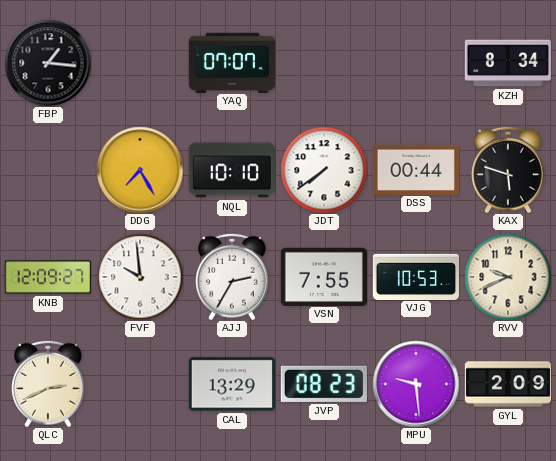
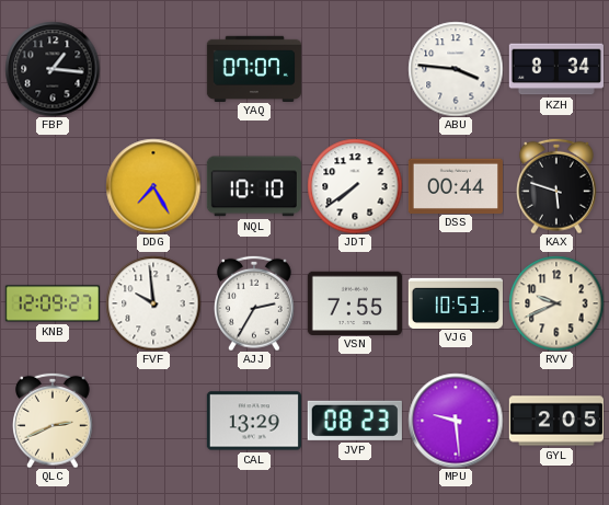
ABU: none -> 3:46
GYL: 2:09 -> 2:05
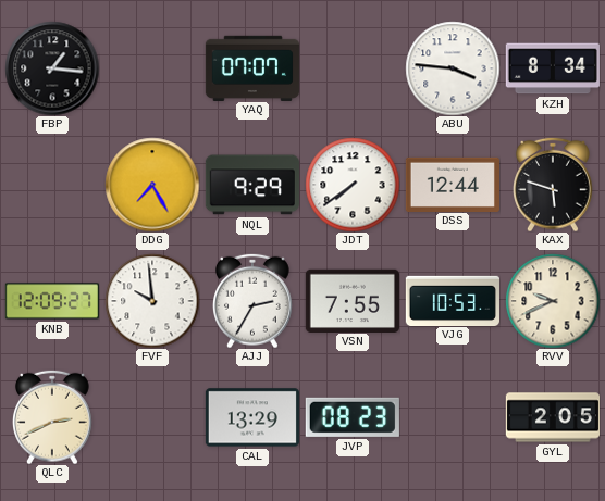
NQL: 10:10 -> 9:29
DSS: 00:44 -> 12:44
MPU: 9:29 -> none
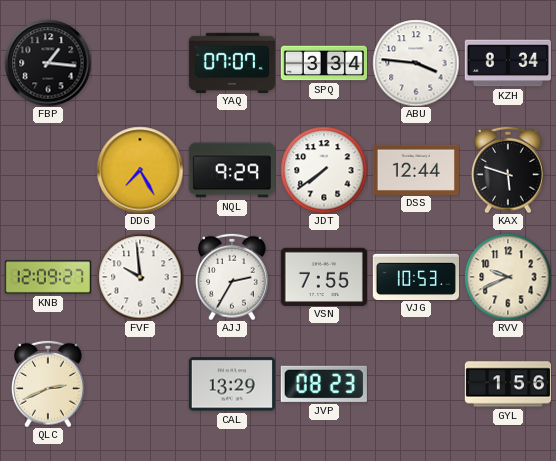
SPQ: none -> 3:34
GYL: 2:05 -> 1:56
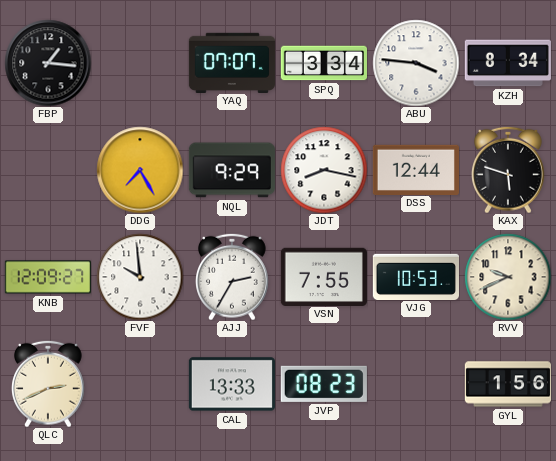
JDT: 7:39 -> 8:17
CAL: 13:29 -> 13:33
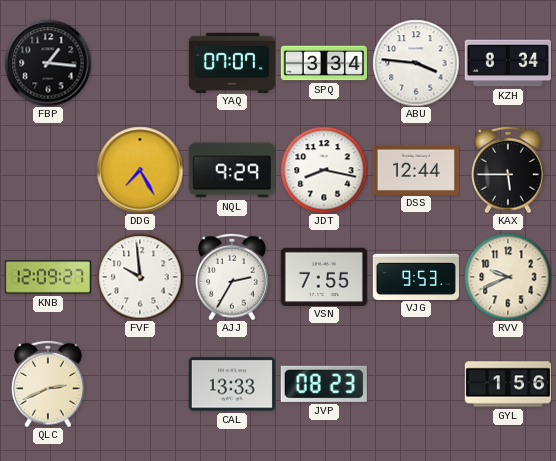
KAX: 5:48 -> 5:45
VJG: 10:53 -> 9:53
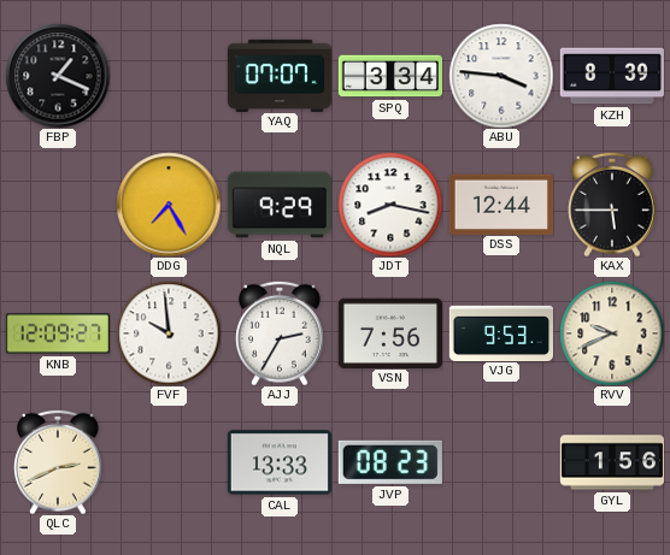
FBP: 1:16 -> 1:19
KZH: 8:34 -> 8:39
VSN: 7:55 -> 7:56
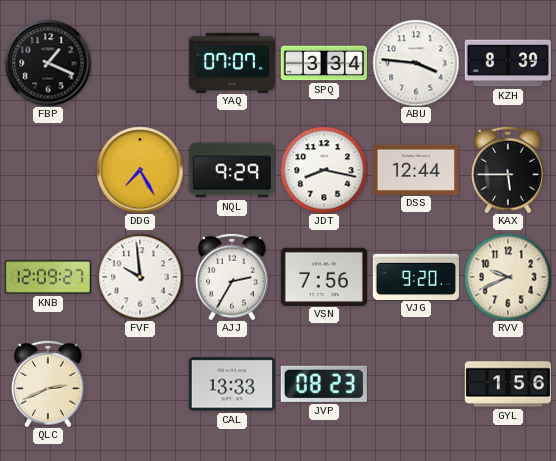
VJG: 9:53 -> 9:20
